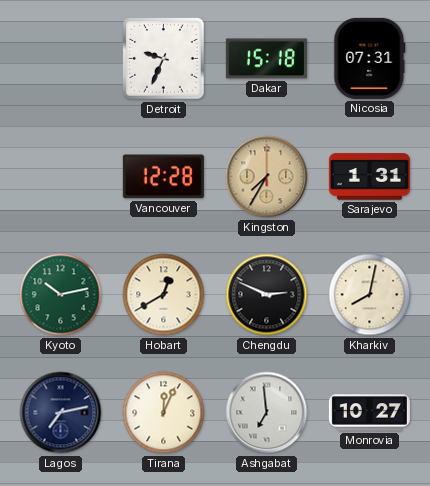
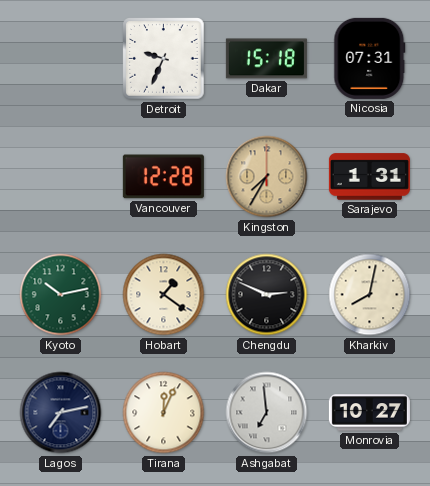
Hobart: 12:40 -> 1:21
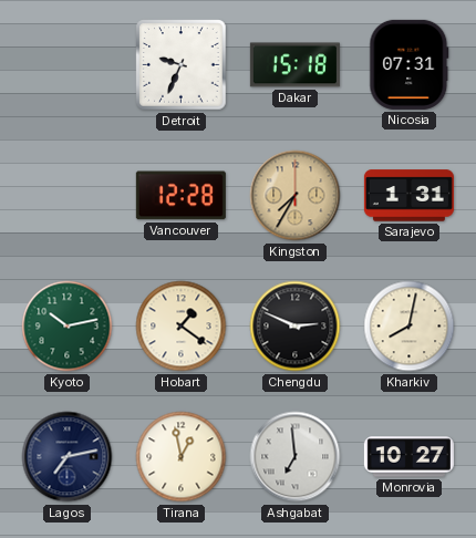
Tirana: 12:04 -> 12:58
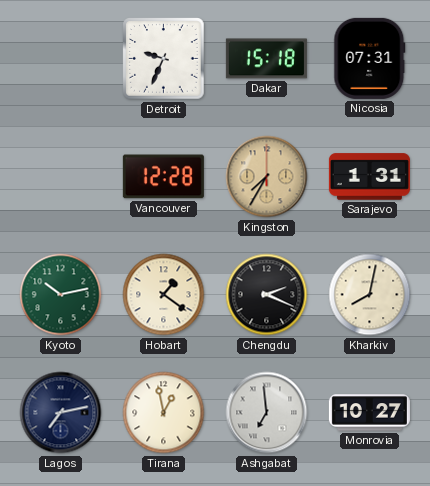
Chengdu: 2:49 -> 2:19
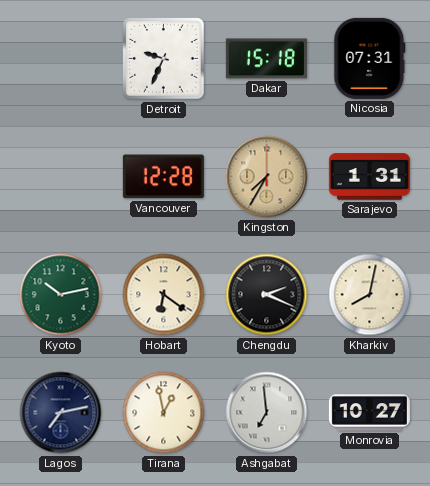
Hobart: 1:21 -> 6:21
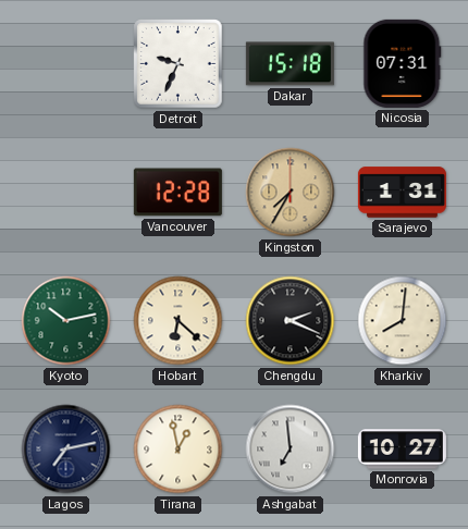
Hobart: 6:21 -> 6:22
Kharkiv: 8:02 -> 8:01
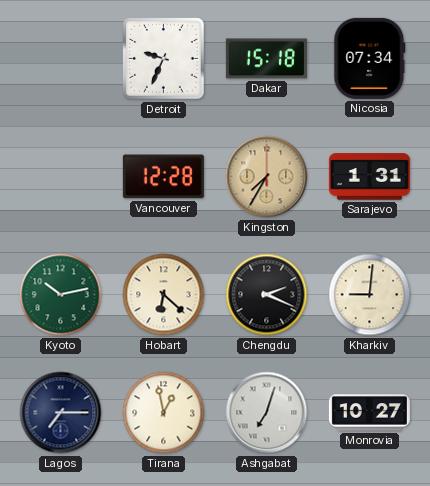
Nicosia: 07:31 -> 07:34
Kharkiv: 8:01 -> 9:01
Lagos: 7:13 -> 7:15
Ashgabat: 6:59 -> 7:03
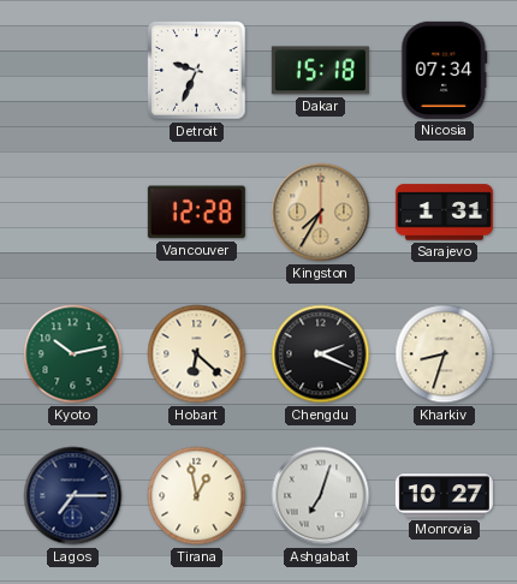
Kharkiv: 9:01 -> 8:33
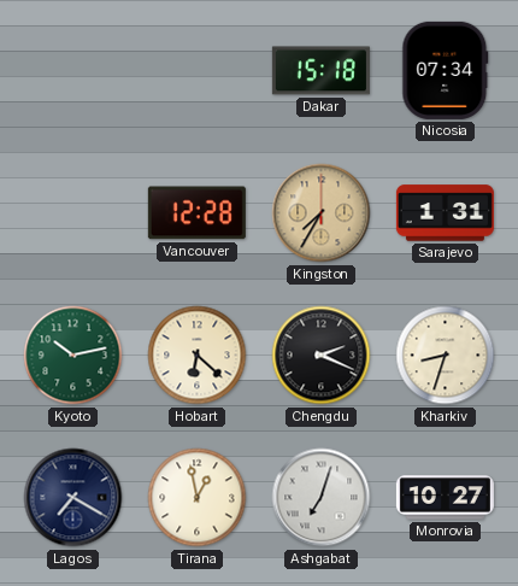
Detroit: 9:34 -> none
Lagos: 7:15 -> 7:20
